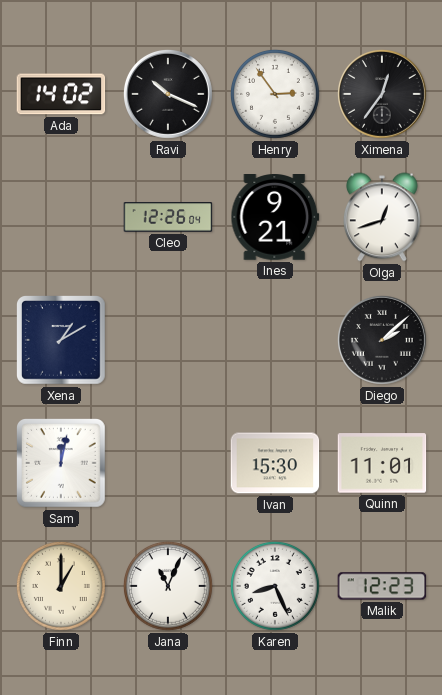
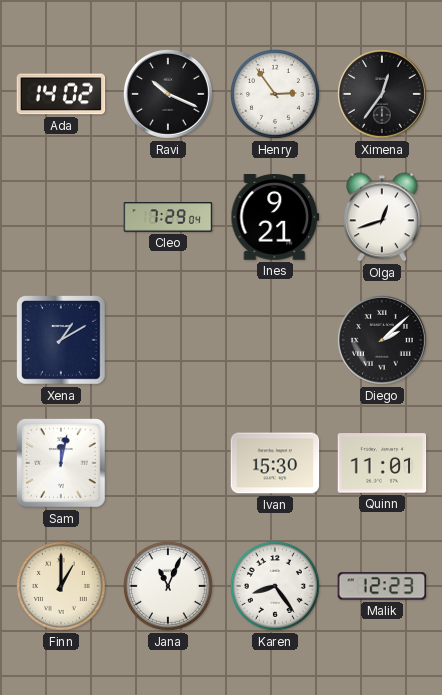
Cleo: 12:26 -> 7:29
Karen: 8:26 -> 8:24
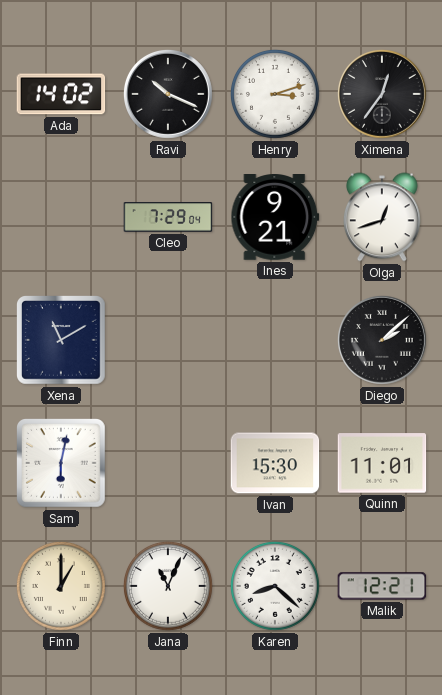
Henry: 2:54 -> 3:12
Xena: 1:10 -> 11:10
Sam: 12:02 -> 6:02
Karen: 8:24 -> 8:22
Malik: 12:23 -> 12:21
